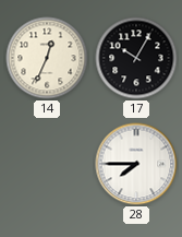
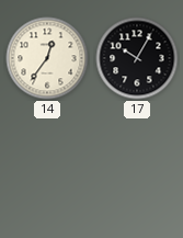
14: 12:34 -> 12:36
28: 7:45 -> none
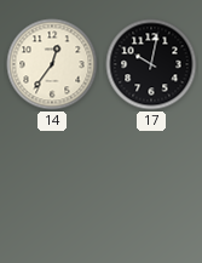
17: 10:05 -> 10:02
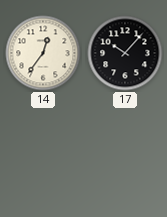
17: 10:02 -> 10:07
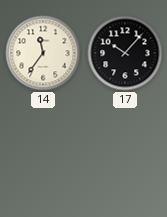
14: 12:36 -> 11:36
